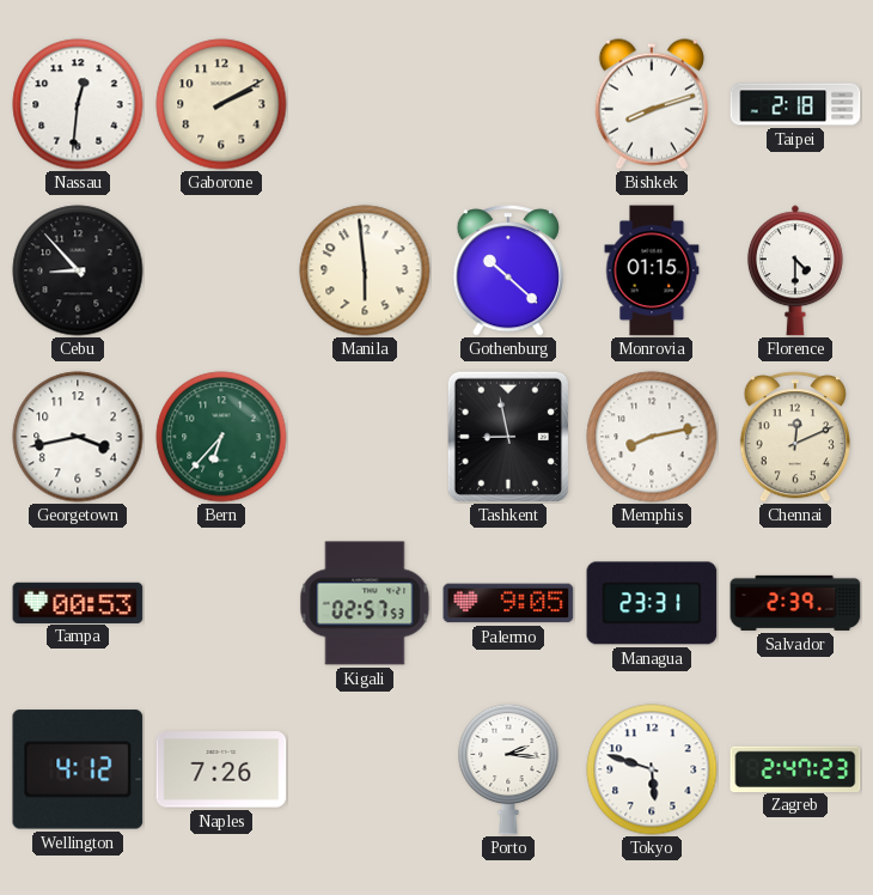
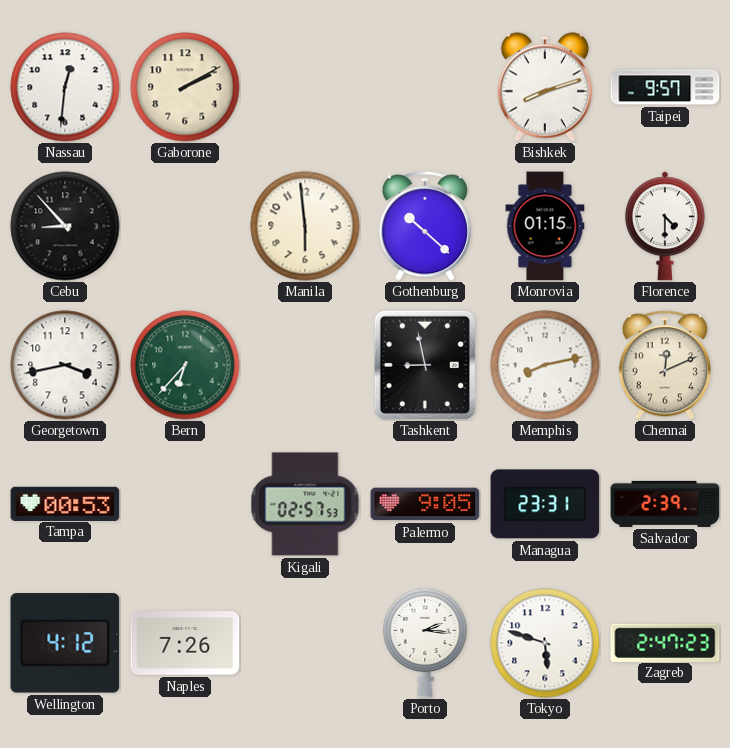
Taipei: 2:18 -> 9:57
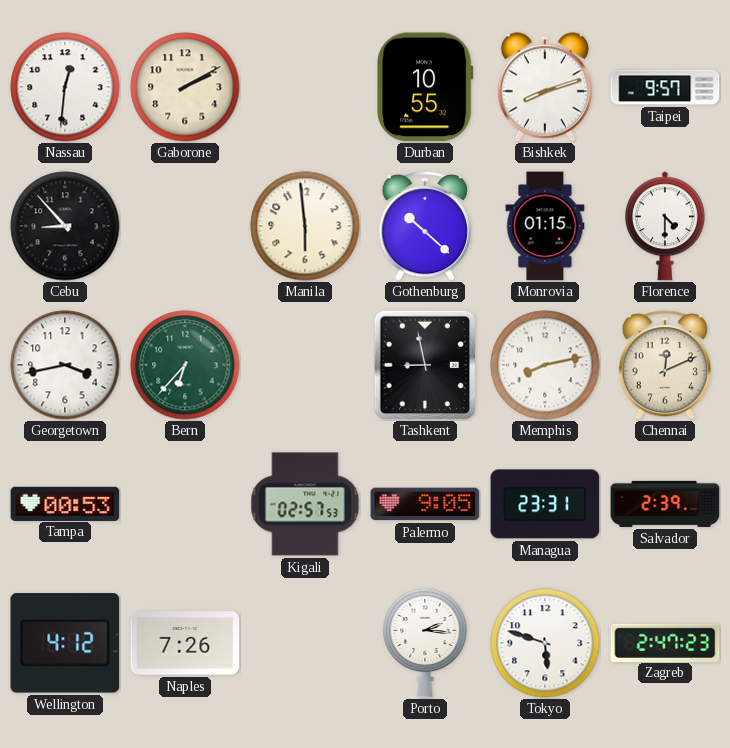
Durban: none -> 10:55
